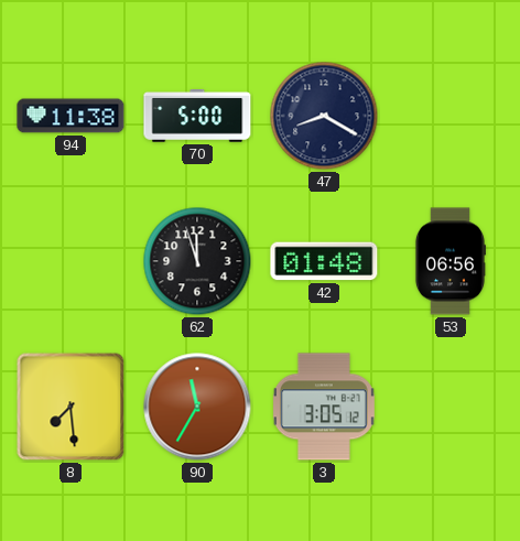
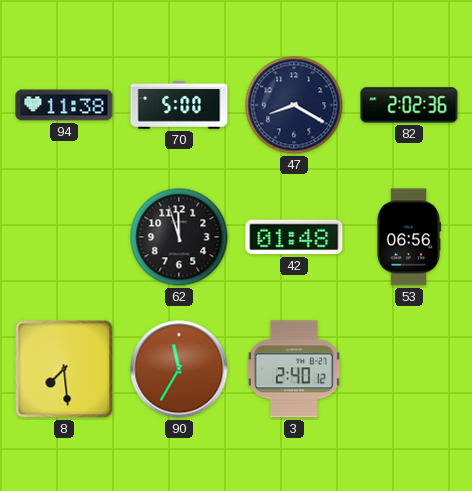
82: none -> 2:02
3: 3:05 -> 2:40
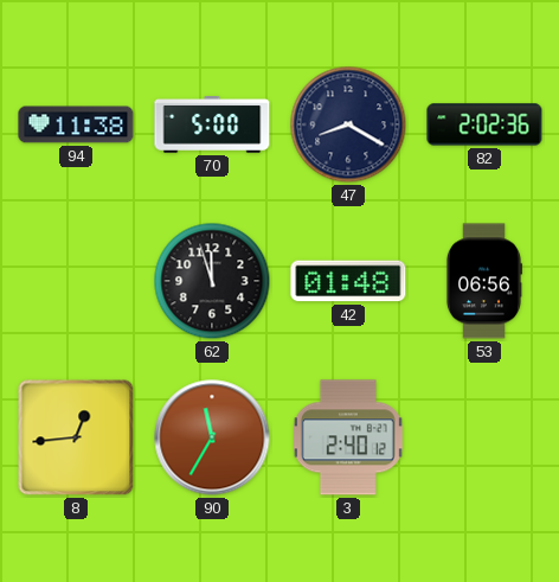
8: 7:29 -> 12:44
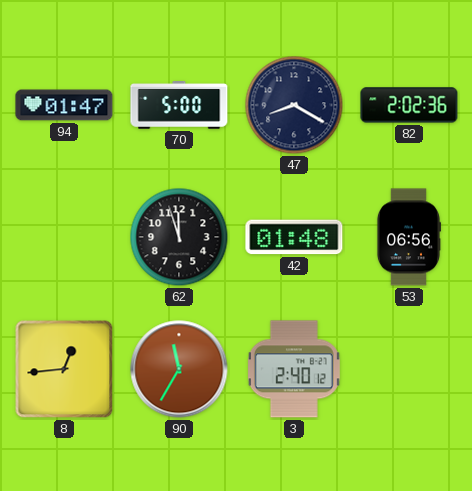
94: 11:38 -> 01:47
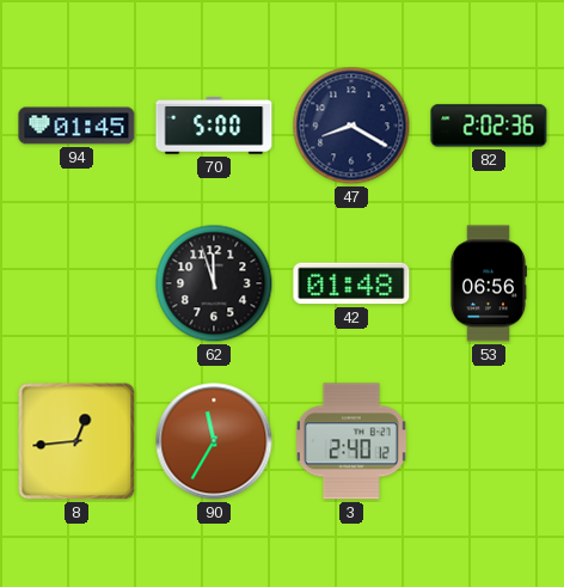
94: 01:47 -> 01:45
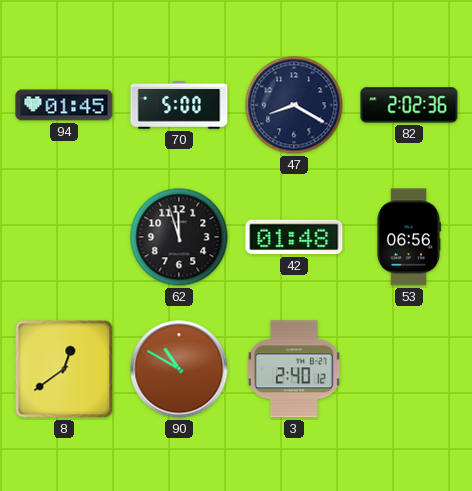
8: 12:44 -> 12:39
90: 11:35 -> 10:50
